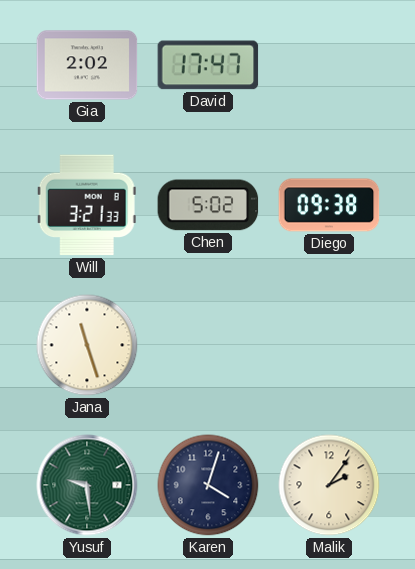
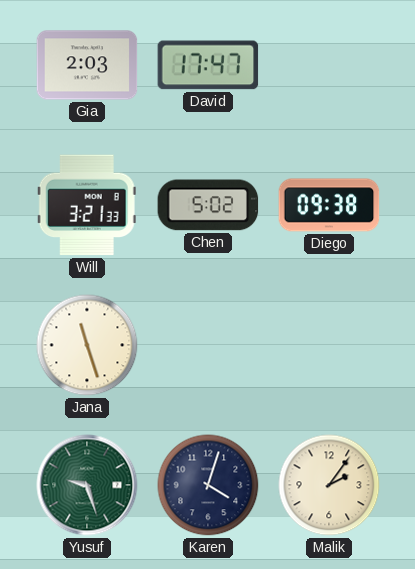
Gia: 2:02 -> 2:03
Yusuf: 9:29 -> 9:27
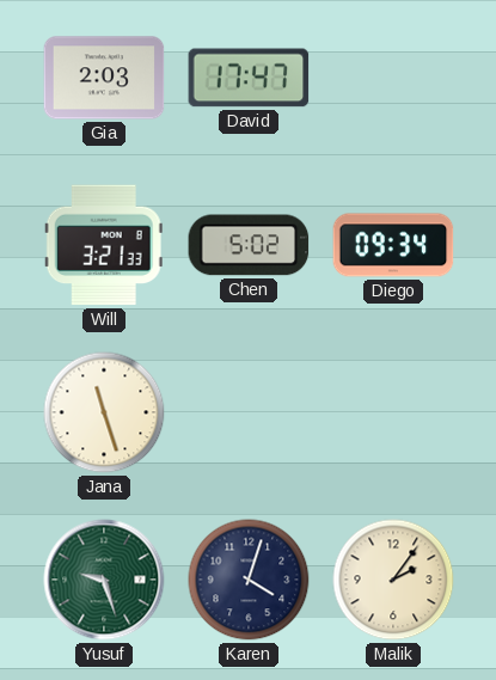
Diego: 09:38 -> 09:34
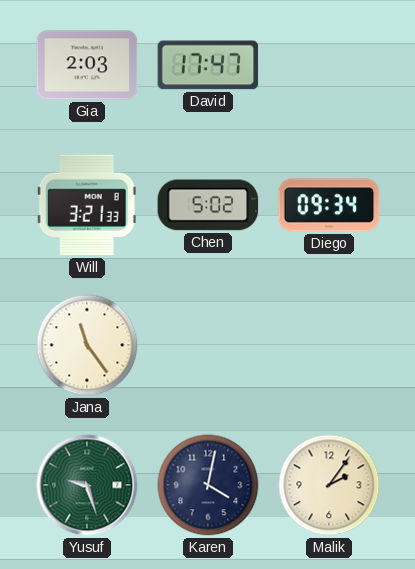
Jana: 11:27 -> 11:24
Karen: 4:03 -> 4:02
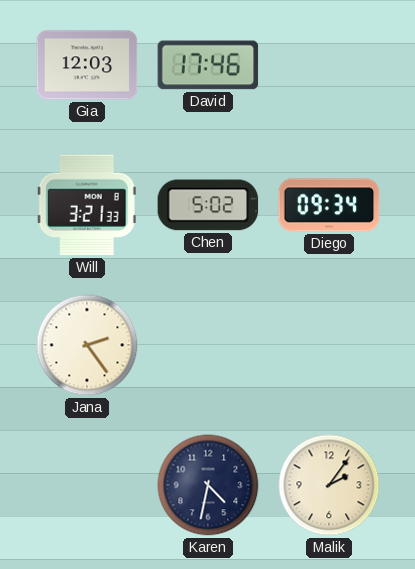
Gia: 2:03 -> 12:03
David: 17:47 -> 17:46
Jana: 11:24 -> 2:24
Yusuf: 9:27 -> none
Karen: 4:02 -> 4:32
